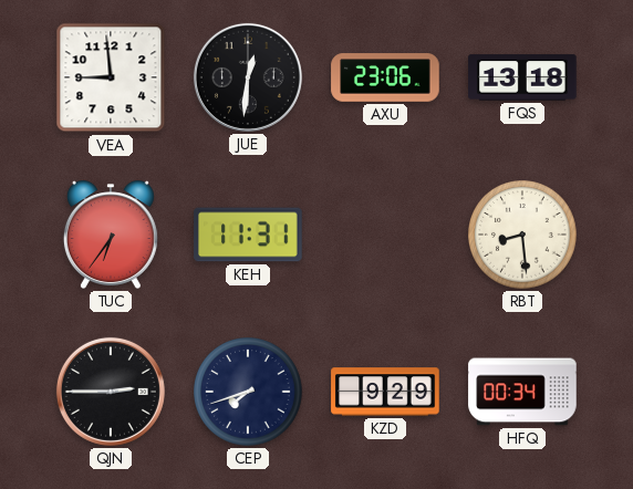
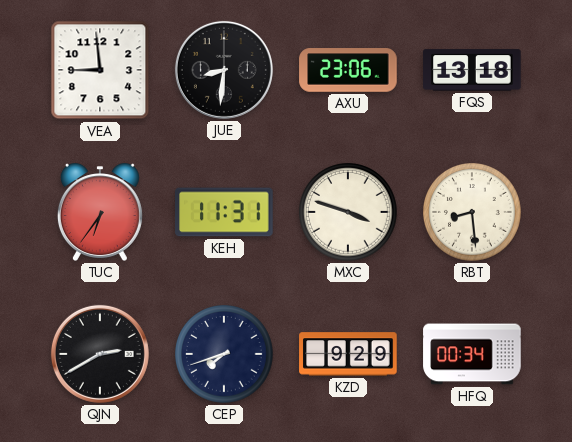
JUE: 12:31 -> 8:31
MXC: none -> 3:48
QJN: 2:45 -> 2:40
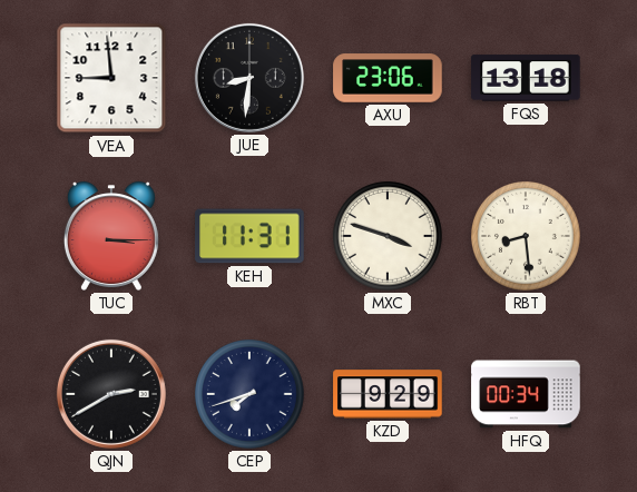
TUC: 6:36 -> 3:15
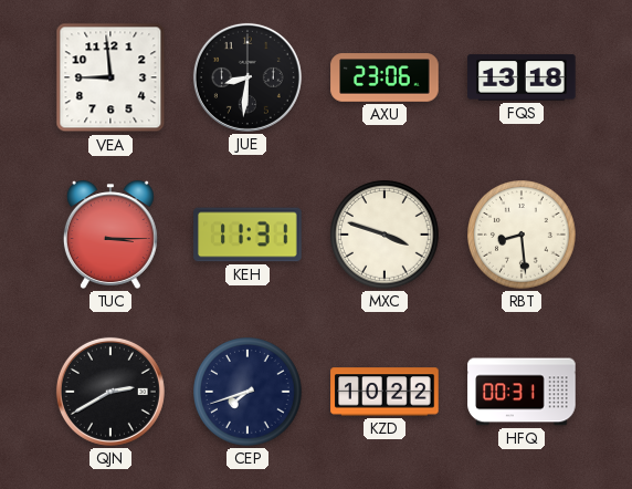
KZD: 9:29 -> 10:22
HFQ: 00:34 -> 00:31
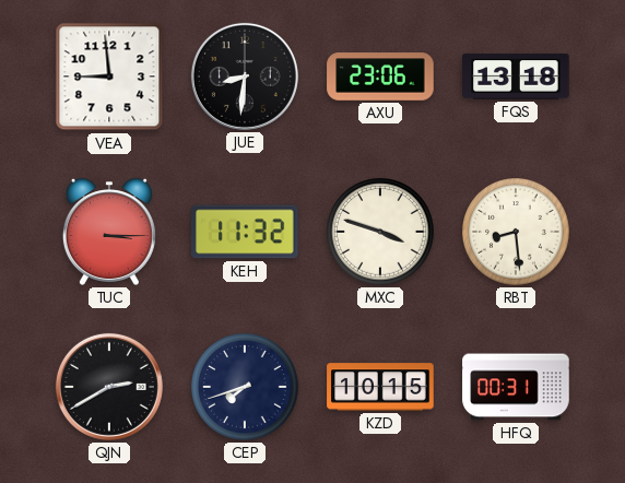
KEH: 11:31 -> 11:32
KZD: 10:22 -> 10:15
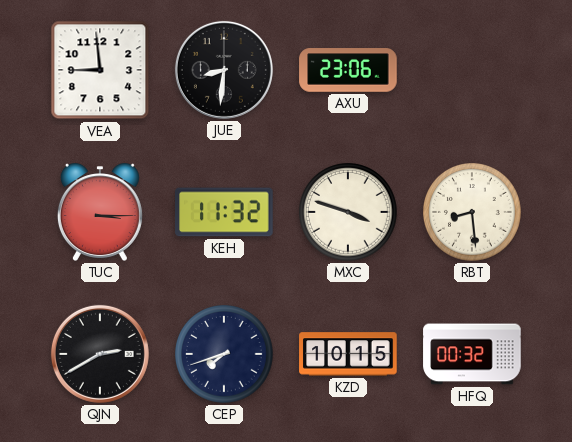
FQS: 13:18 -> none
HFQ: 00:31 -> 00:32
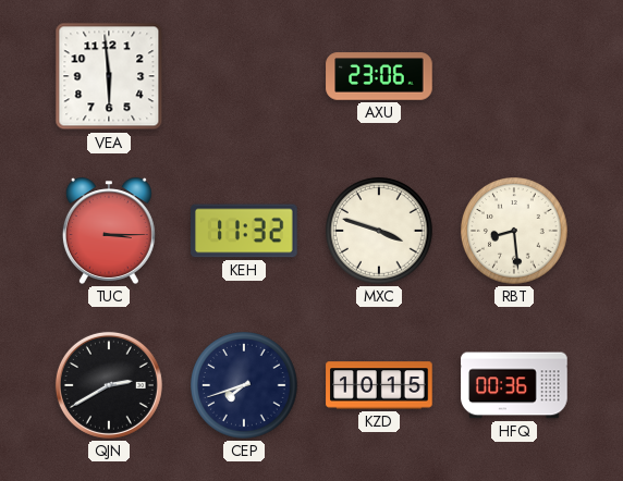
VEA: 8:59 -> 5:59
JUE: 8:31 -> none
HFQ: 00:32 -> 00:36
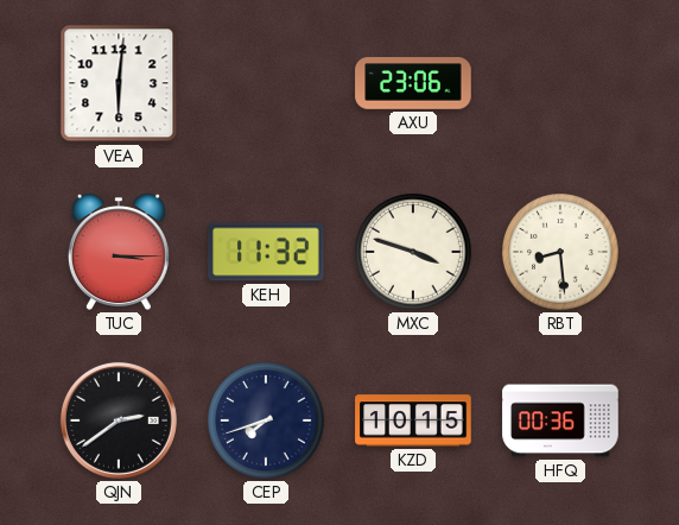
VEA: 5:59 -> 6:01
QJN: 2:40 -> 2:39
